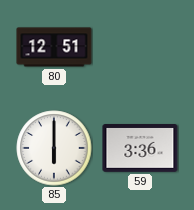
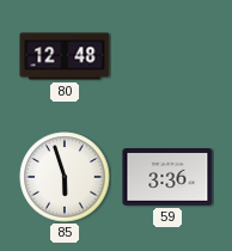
80: 12:51 -> 12:48
85: 6:00 -> 5:57
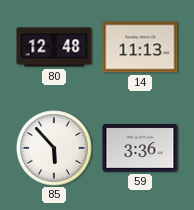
14: none -> 11:13
85: 5:57 -> 5:53
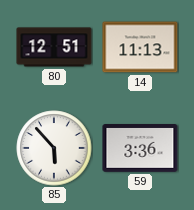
80: 12:48 -> 12:51
